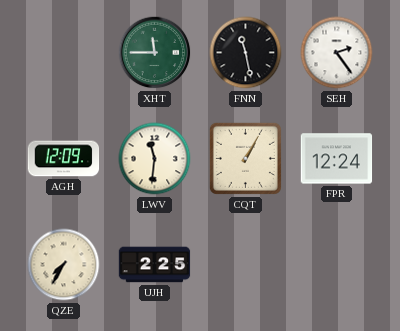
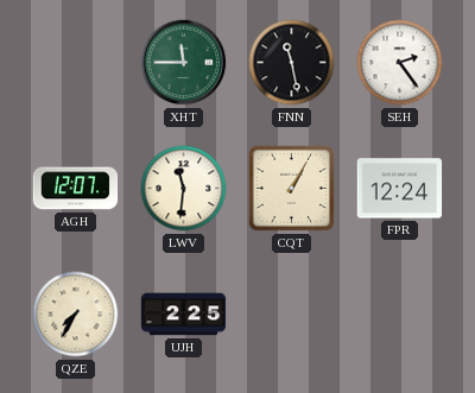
AGH: 12:09 -> 12:07
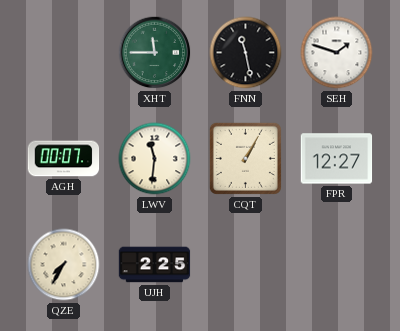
SEH: 2:24 -> 1:48
AGH: 12:07 -> 00:07
FPR: 12:24 -> 12:27
